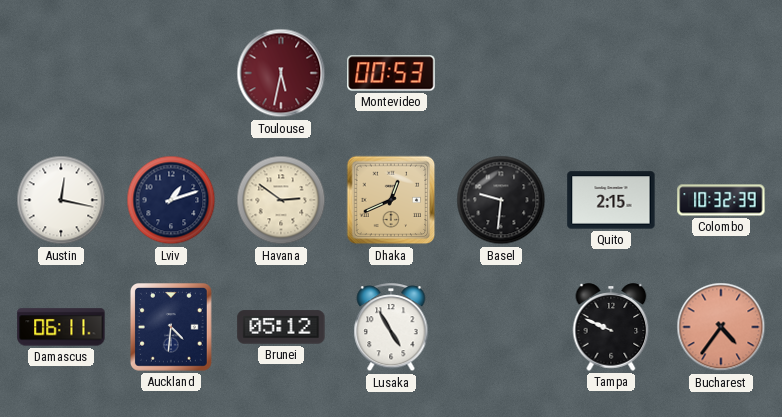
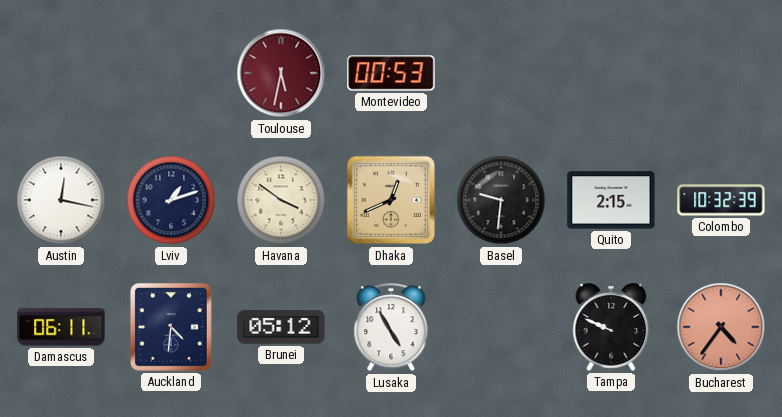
Havana: 2:51 -> 3:51
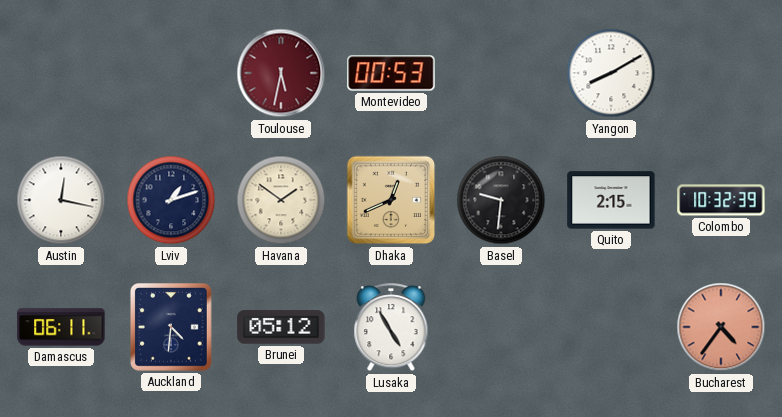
Yangon: none -> 8:10
Havana: 3:51 -> 1:51
Tampa: 9:49 -> none
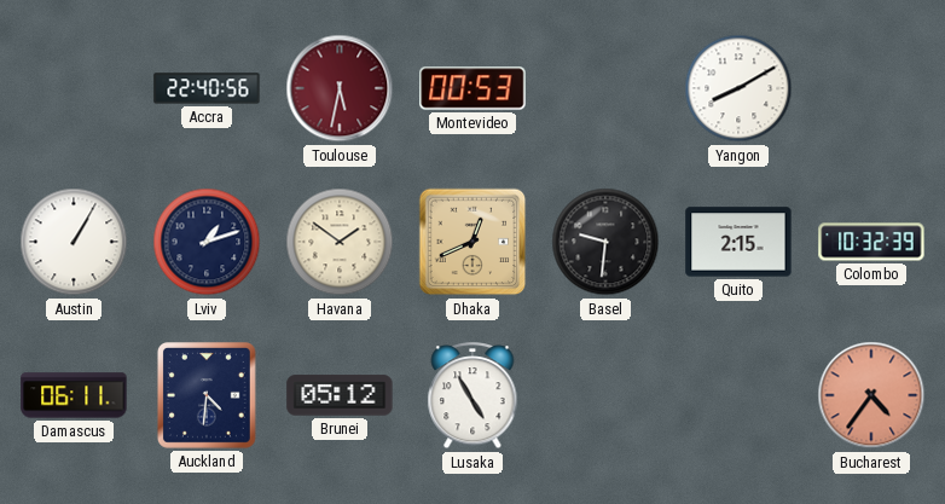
Accra: none -> 22:40
Austin: 12:17 -> 1:05
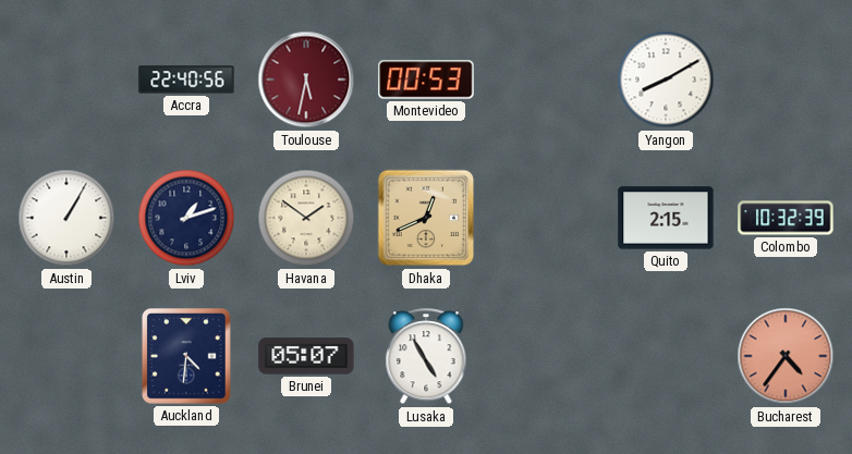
Basel: 9:31 -> none
Damascus: 06:11 -> none
Brunei: 05:12 -> 05:07
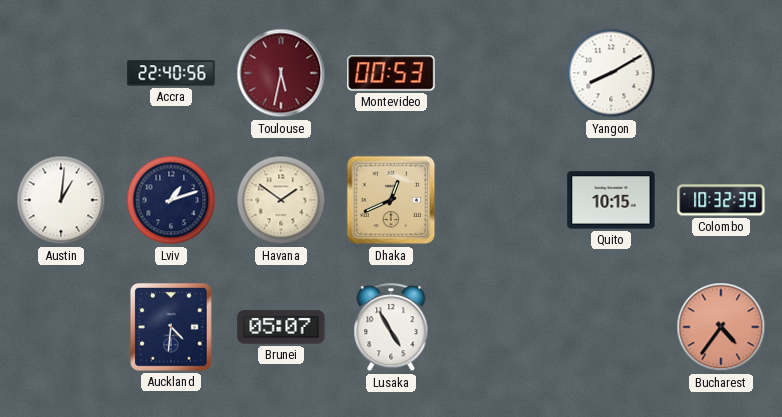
Austin: 1:05 -> 1:01
Quito: 2:15 -> 10:15
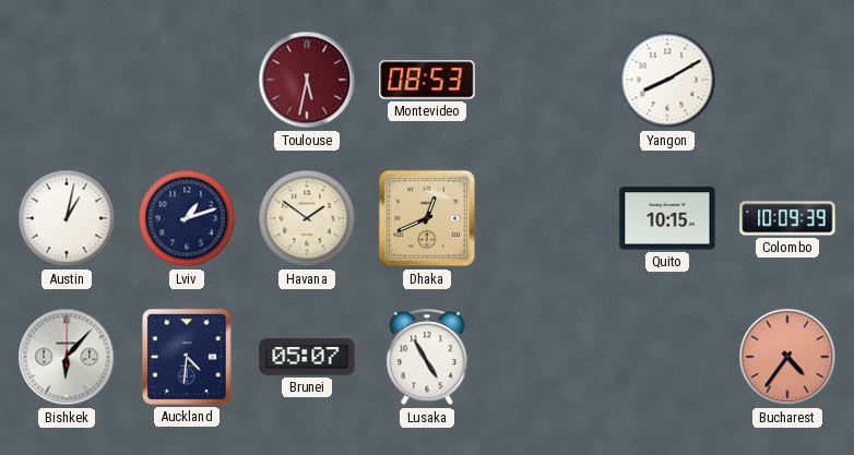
Accra: 22:40 -> none
Montevideo: 00:53 -> 08:53
Austin: 1:01 -> 1:02
Colombo: 10:32 -> 10:09
Bishkek: none -> 6:07
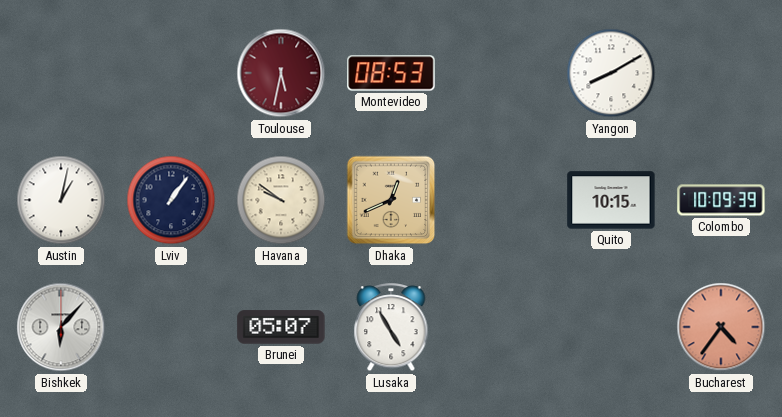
Lviv: 1:12 -> 1:06
Havana: 1:51 -> 9:51
Auckland: 4:31 -> none
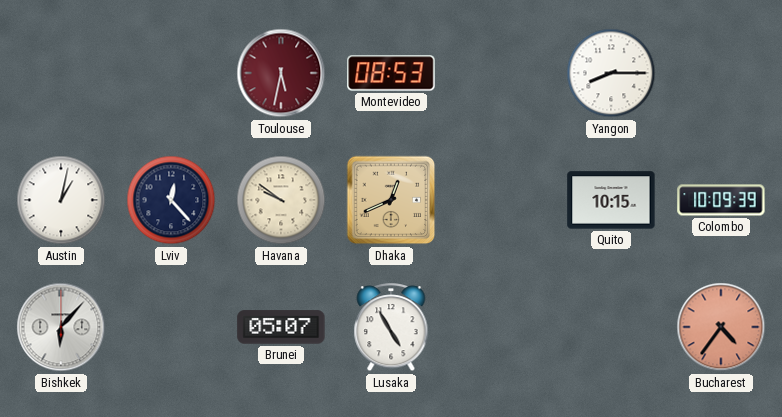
Yangon: 8:10 -> 8:15
Lviv: 1:06 -> 12:23
